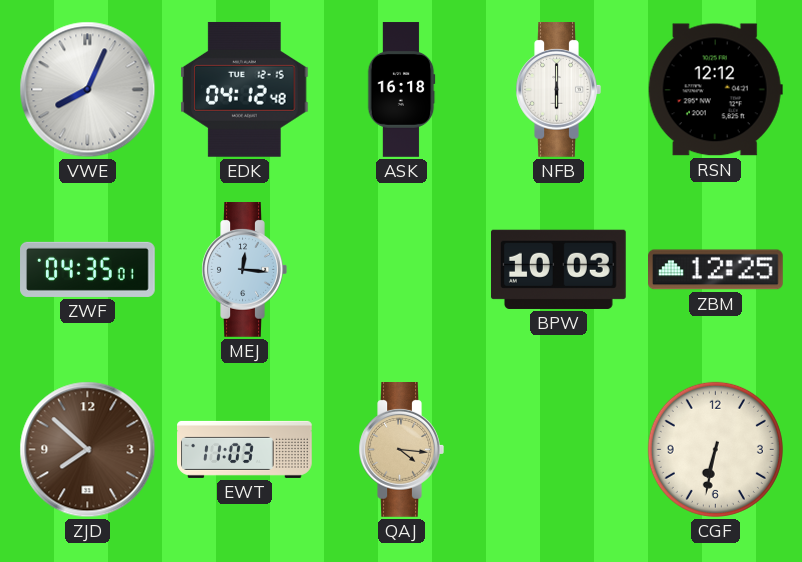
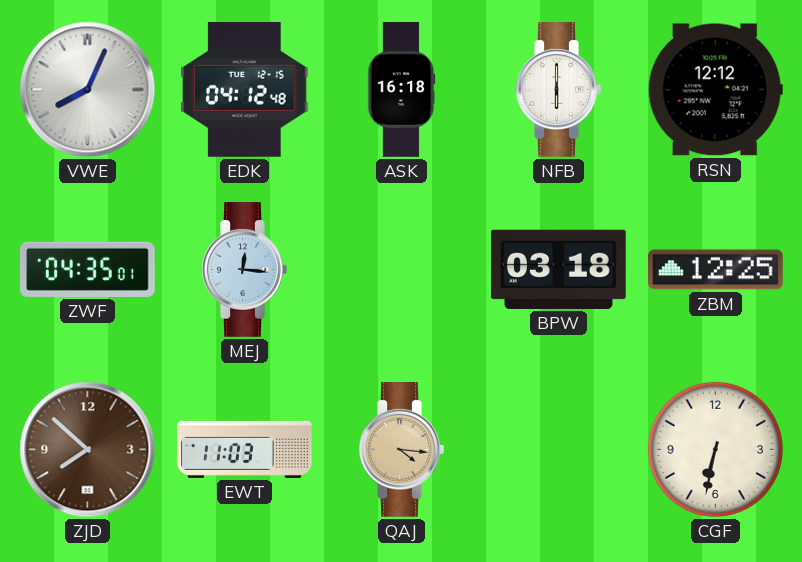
BPW: 10:03 -> 03:18
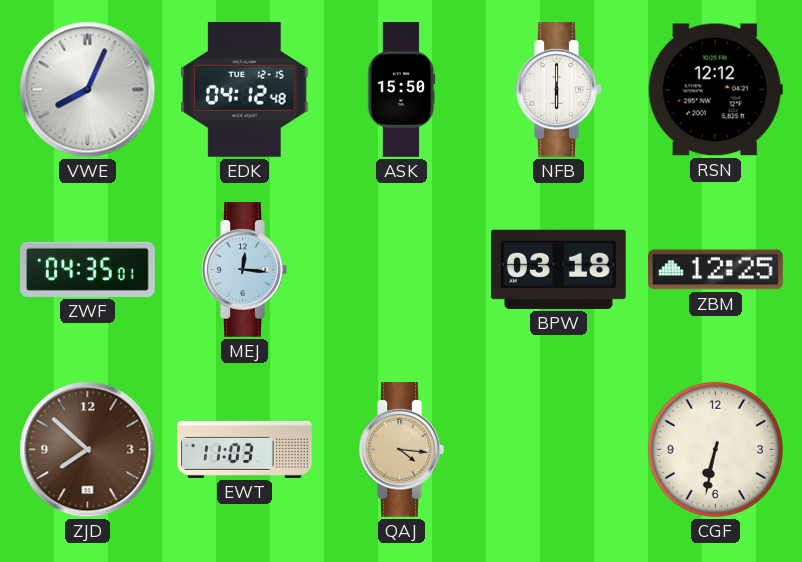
ASK: 16:18 -> 15:50
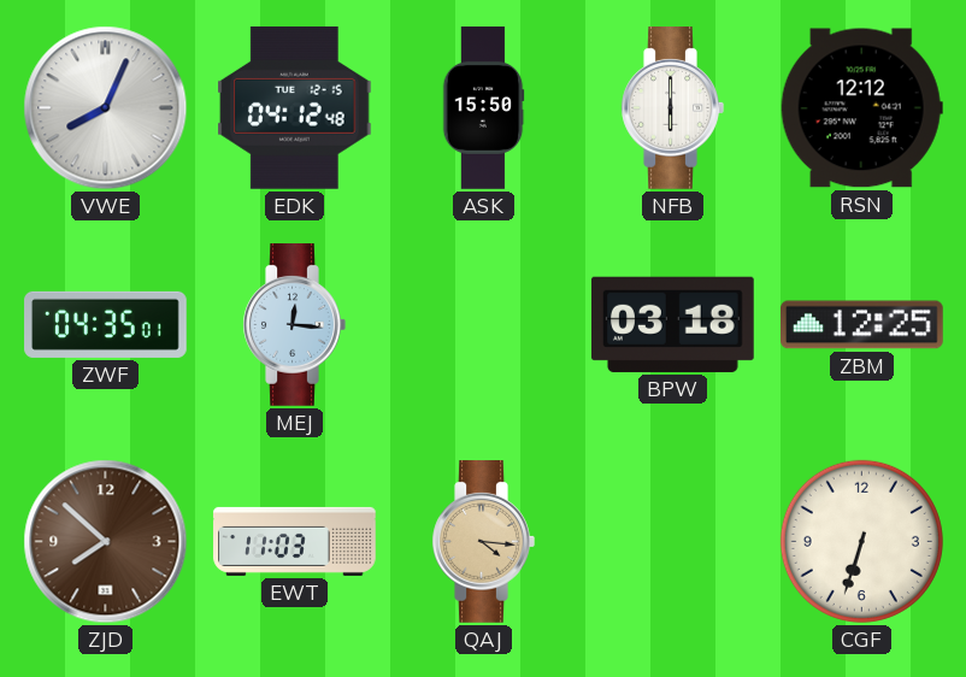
CGF: 6:32 -> 6:33
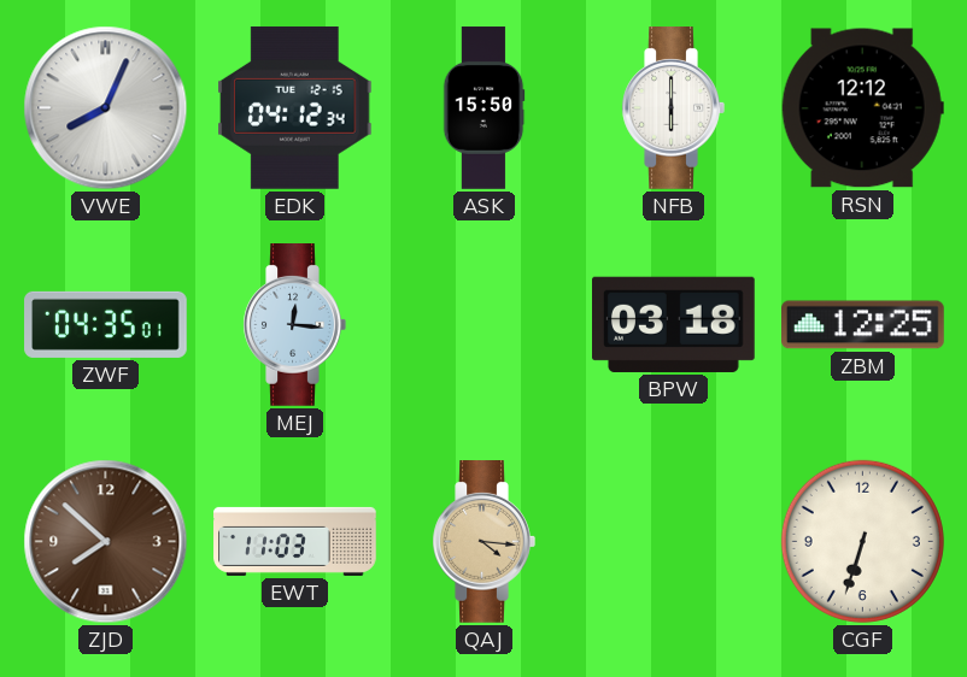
EDK: 04:12:48 -> 04:12:34
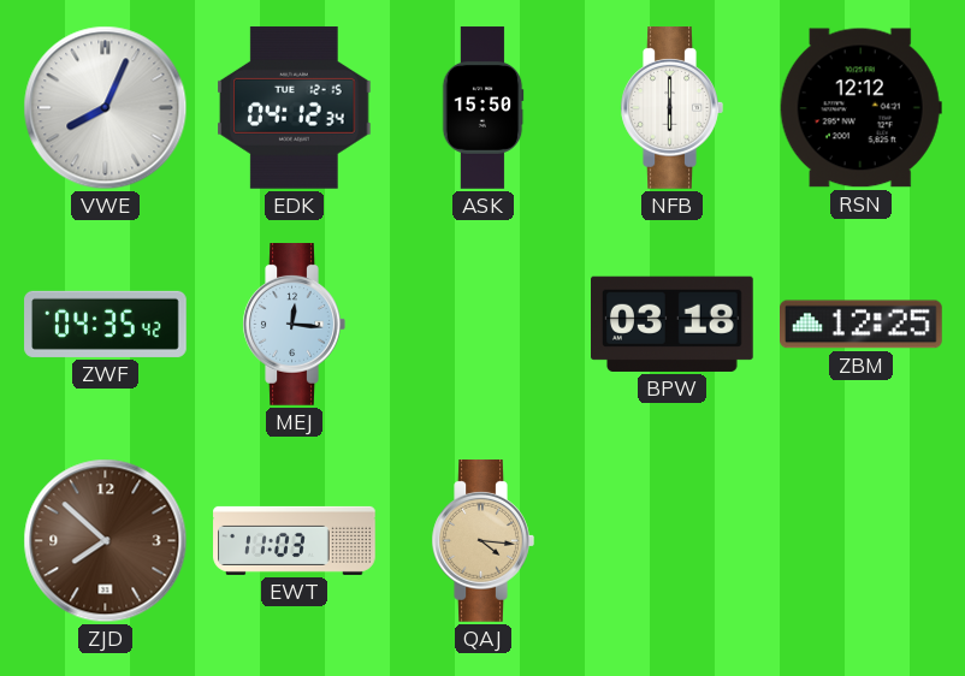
ZWF: 04:35:01 -> 04:35:42
CGF: 6:33 -> none
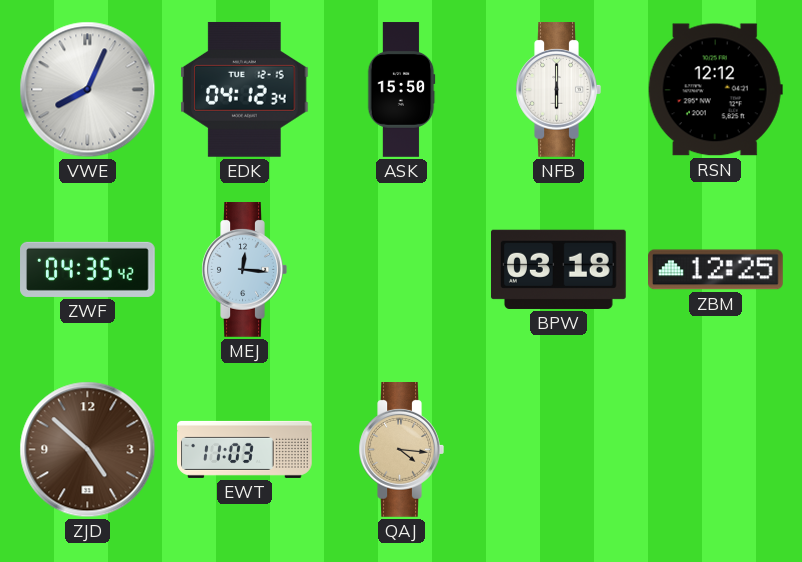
ZJD: 7:52 -> 4:52
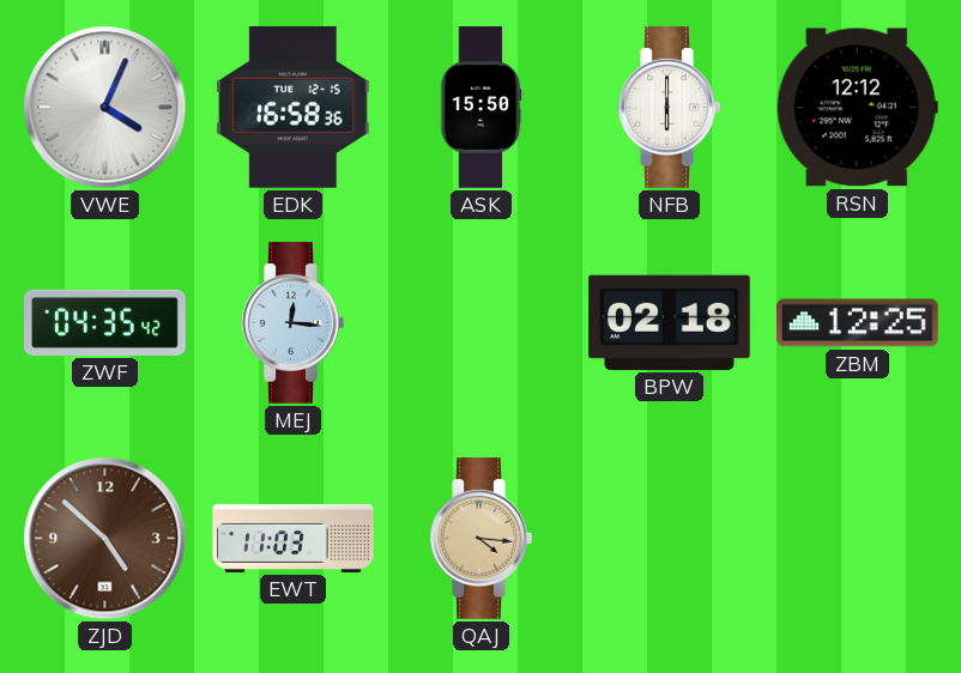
VWE: 8:04 -> 4:04
EDK: 04:12 -> 16:58
BPW: 03:18 -> 02:18
